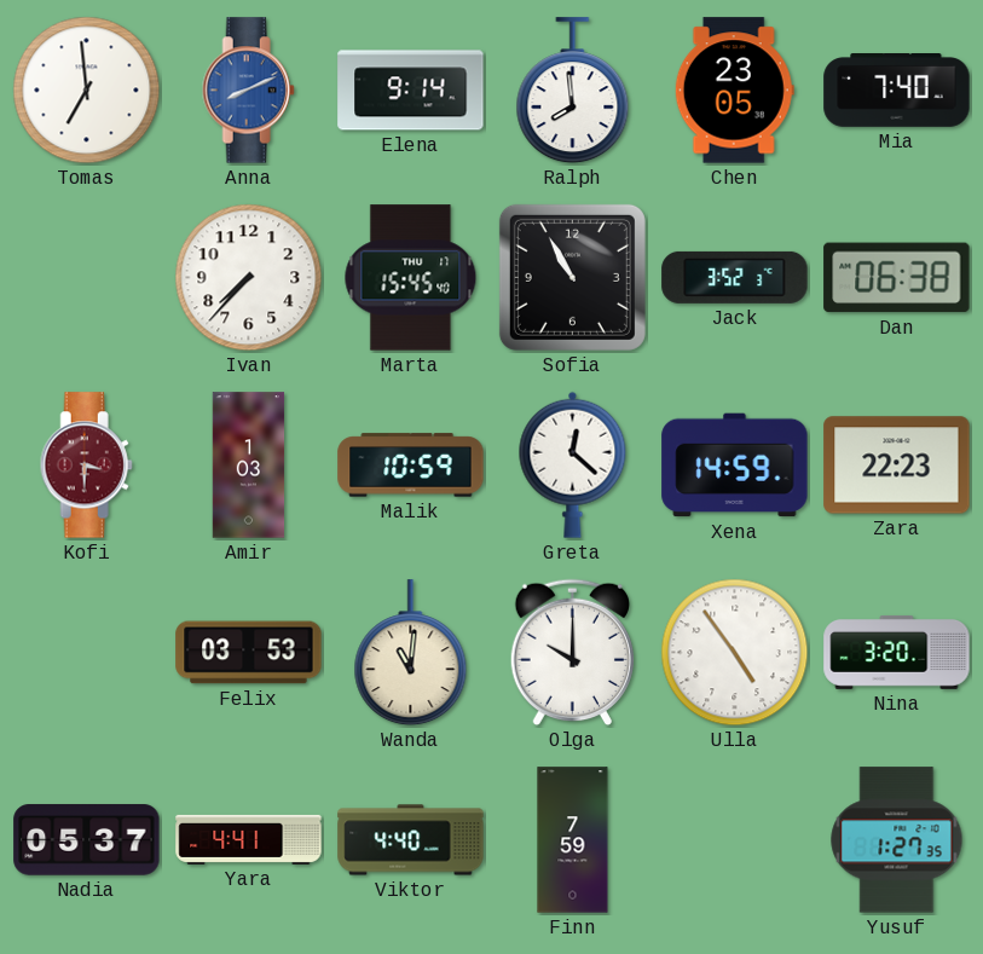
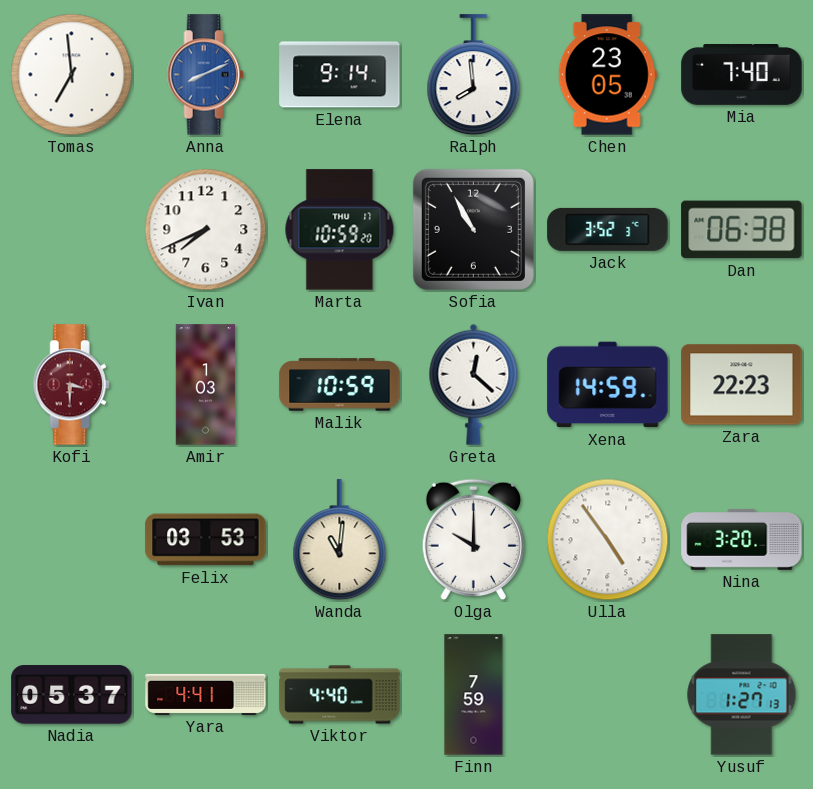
Ivan: 7:37 -> 7:41
Marta: 15:45 -> 10:59
Yusuf: 1:27:35 -> 1:27:13
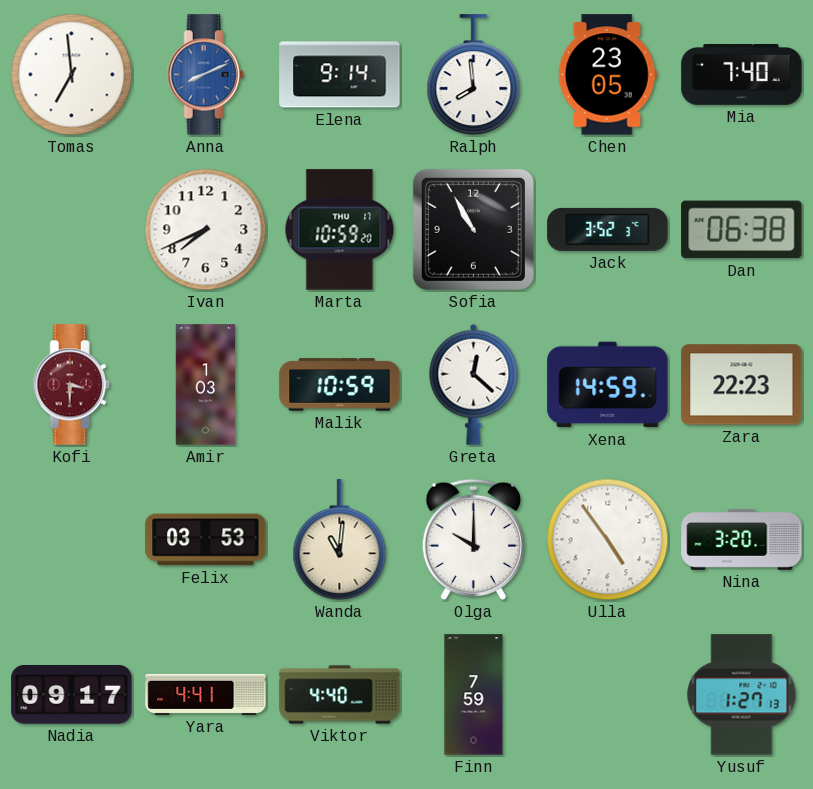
Nadia: 05:37 -> 09:17
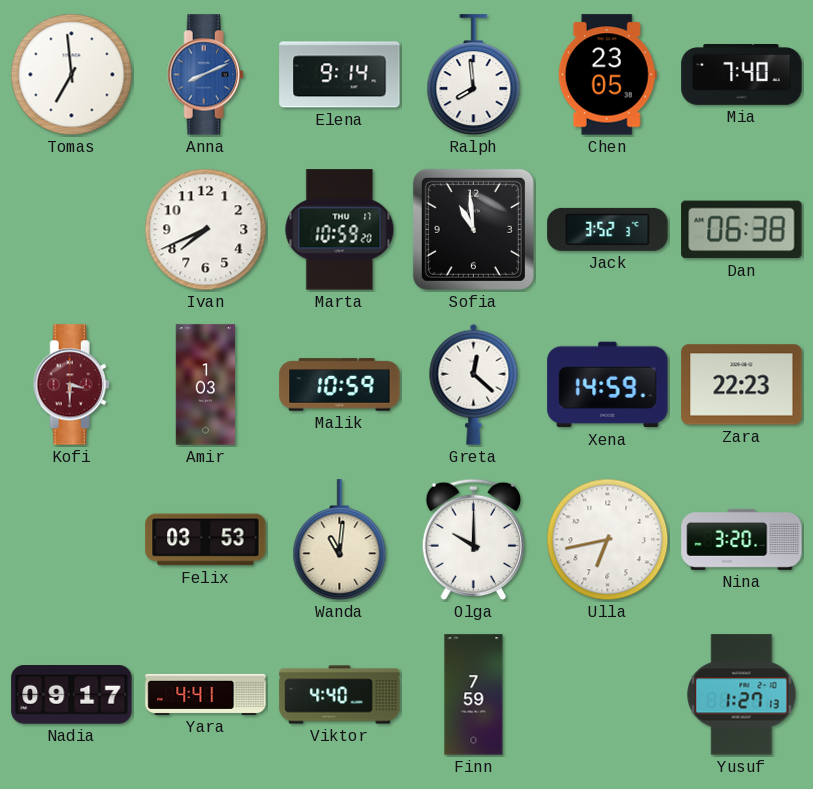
Sofia: 10:55 -> 10:59
Ulla: 4:54 -> 6:43
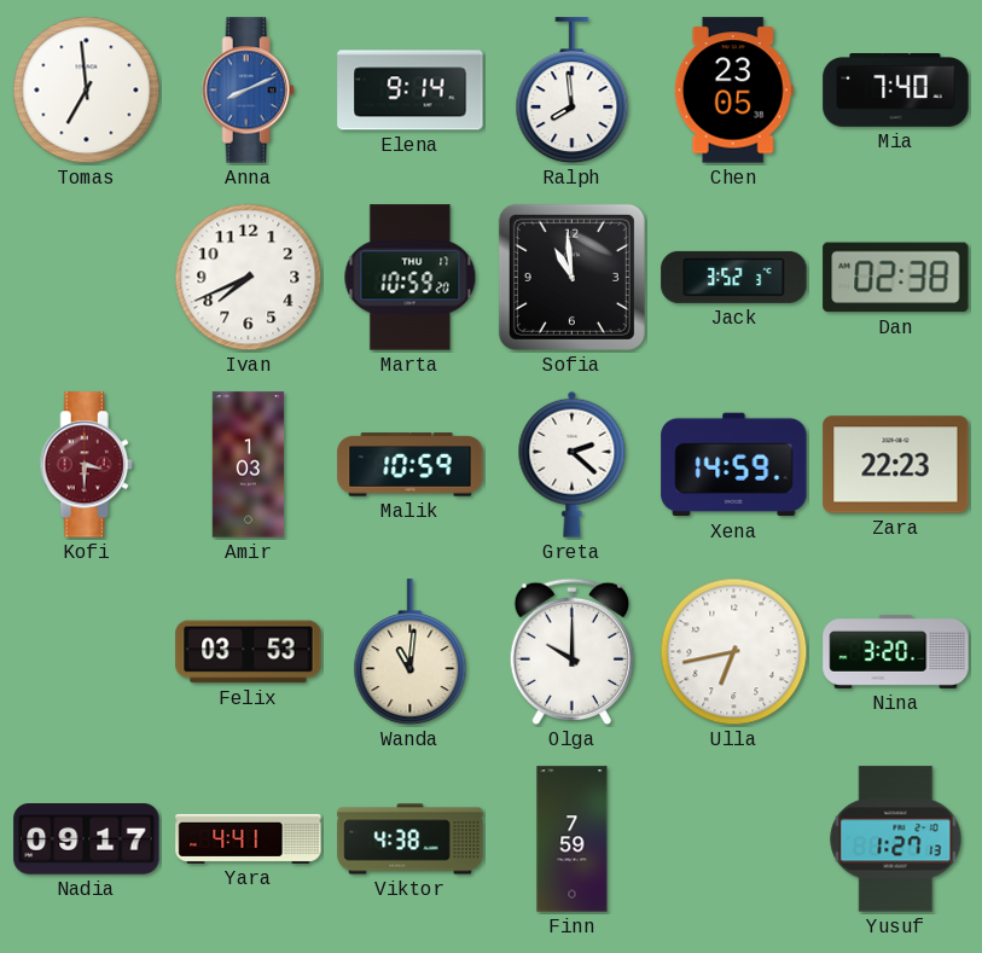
Dan: 06:38 -> 02:38
Greta: 12:22 -> 2:22
Viktor: 4:40 -> 4:38
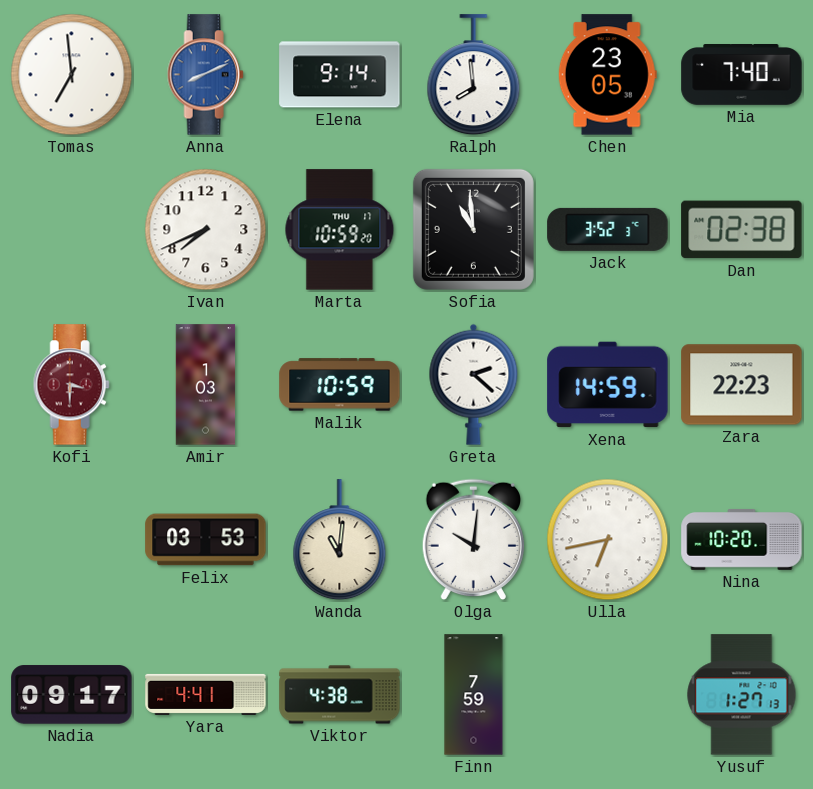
Olga: 10:00 -> 10:01
Nina: 3:20 -> 10:20
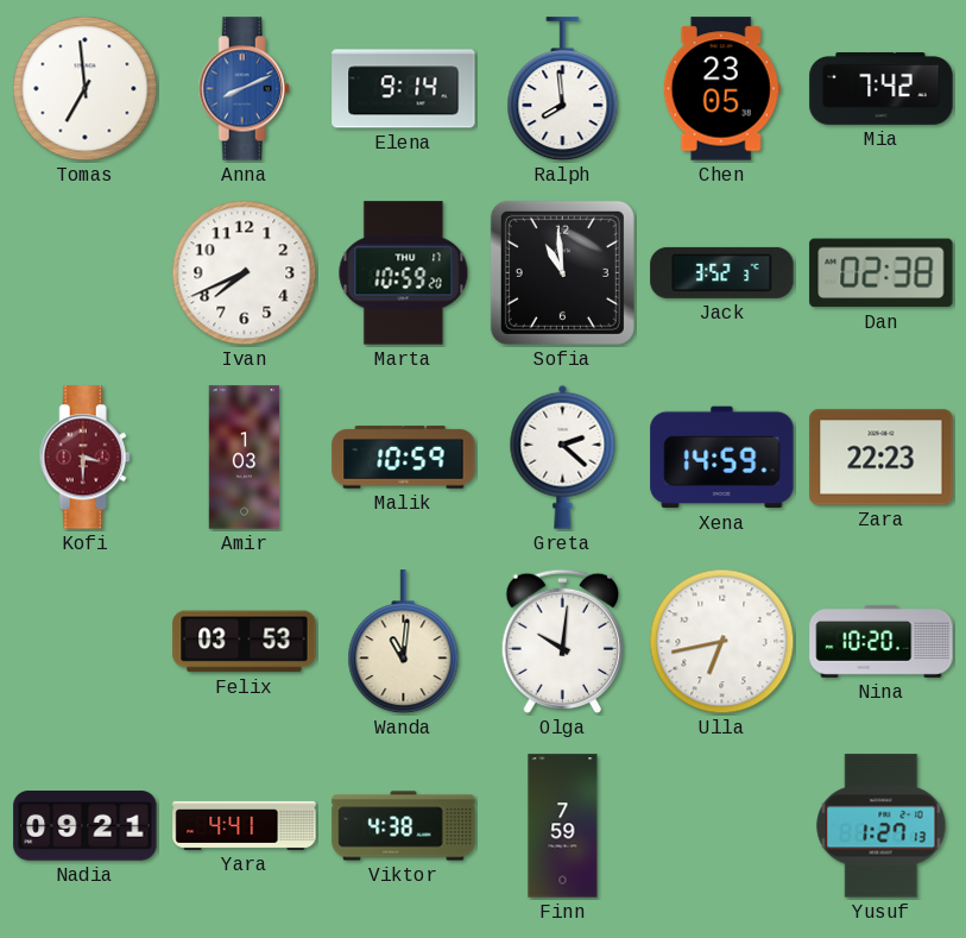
Mia: 7:40 -> 7:42
Nadia: 09:17 -> 09:21
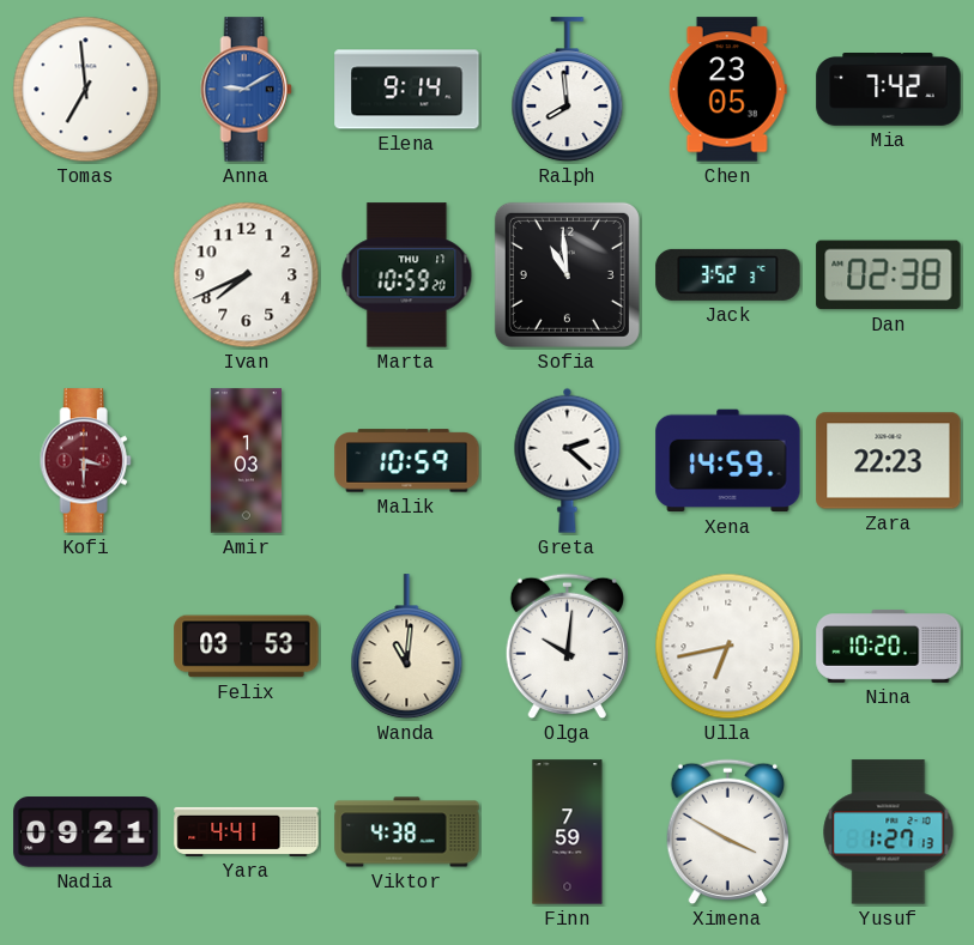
Anna: 8:11 -> 9:10
Ximena: none -> 3:50
